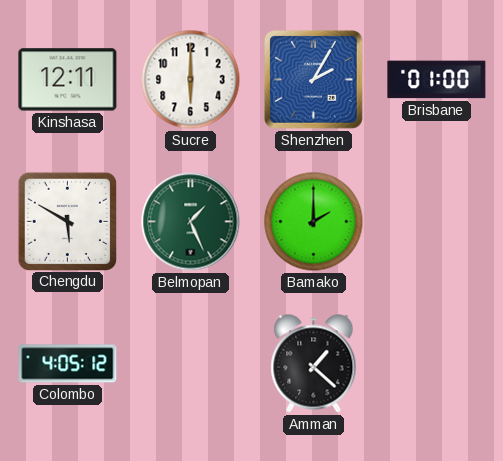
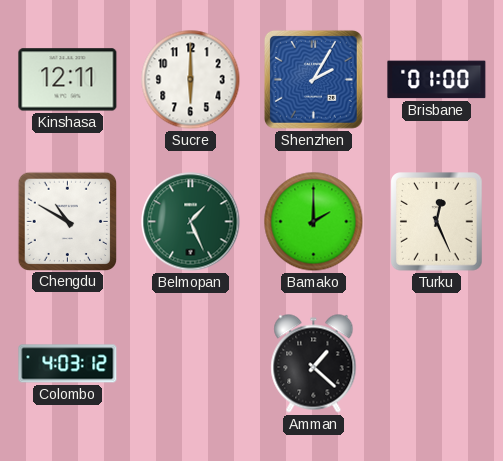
Chengdu: 5:50 -> 10:50
Turku: none -> 12:26
Colombo: 4:05 -> 4:03
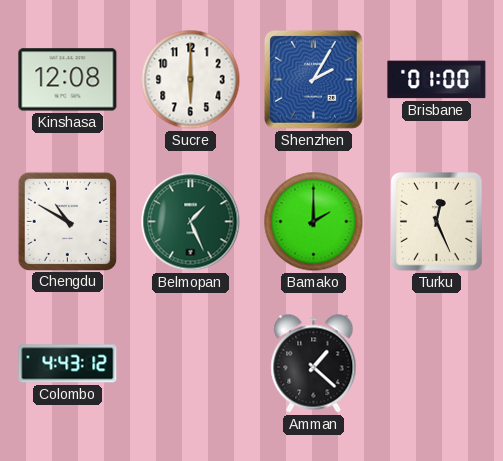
Kinshasa: 12:11 -> 12:08
Colombo: 4:03 -> 4:43
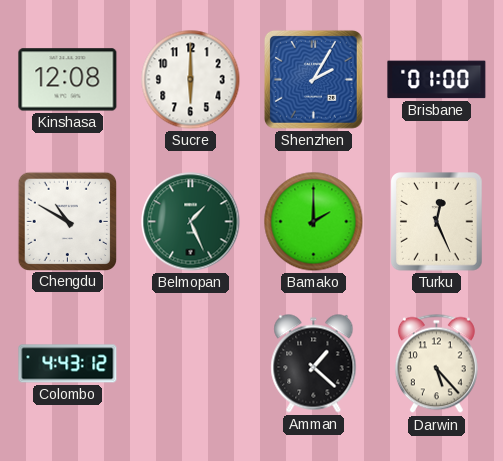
Darwin: none -> 5:23
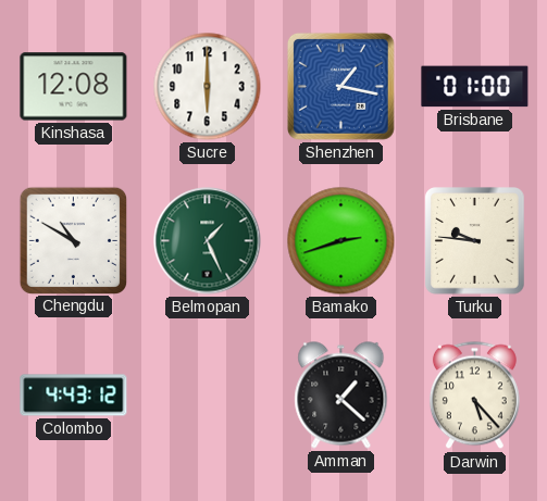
Shenzhen: 2:05 -> 1:17
Bamako: 2:00 -> 2:42
Turku: 12:26 -> 9:46
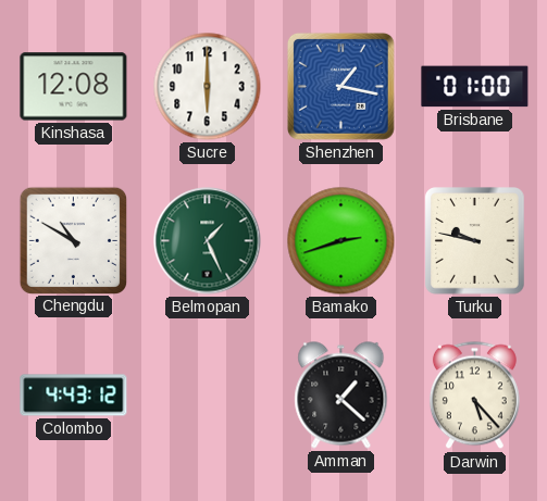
Turku: 9:46 -> 9:47
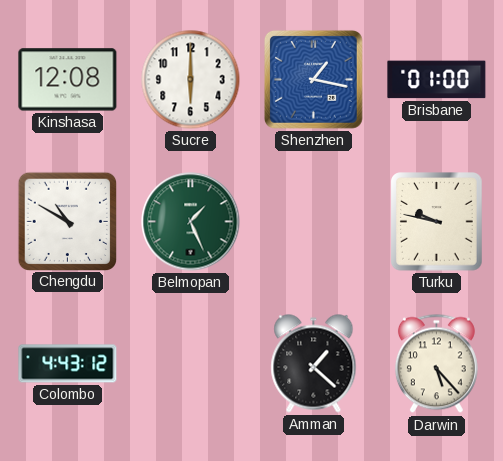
Bamako: 2:42 -> none
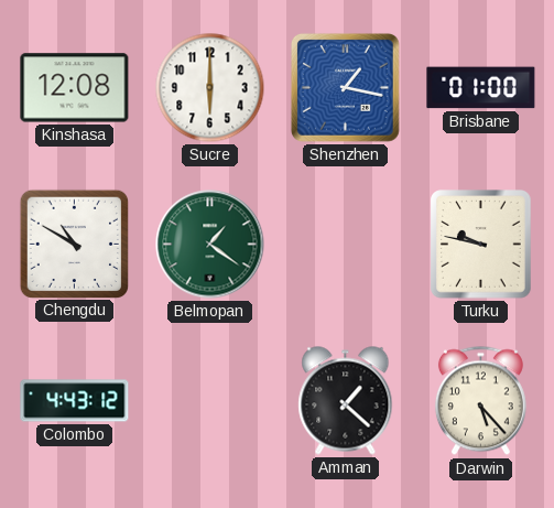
Belmopan: 1:26 -> 1:21
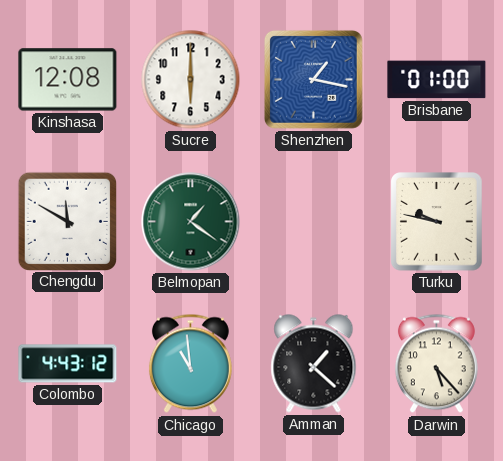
Chengdu: 10:50 -> 11:50
Chicago: none -> 10:59
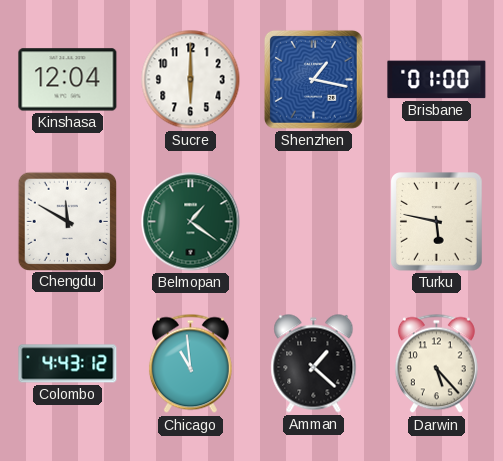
Kinshasa: 12:08 -> 12:04
Turku: 9:47 -> 5:47
